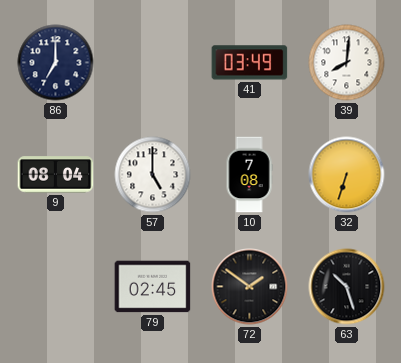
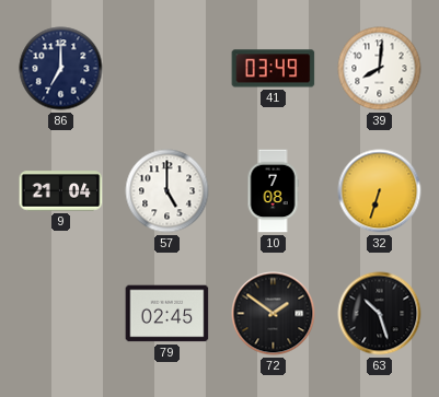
9: 08:04 -> 21:04
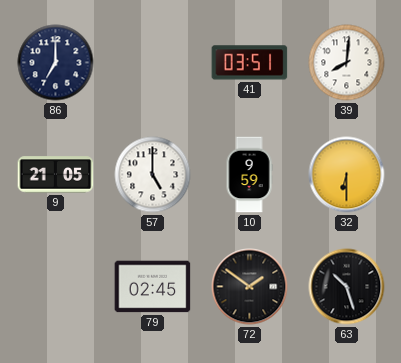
41: 03:49 -> 03:51
9: 21:04 -> 21:05
10: 7:08 -> 9:59
32: 6:33 -> 6:30
